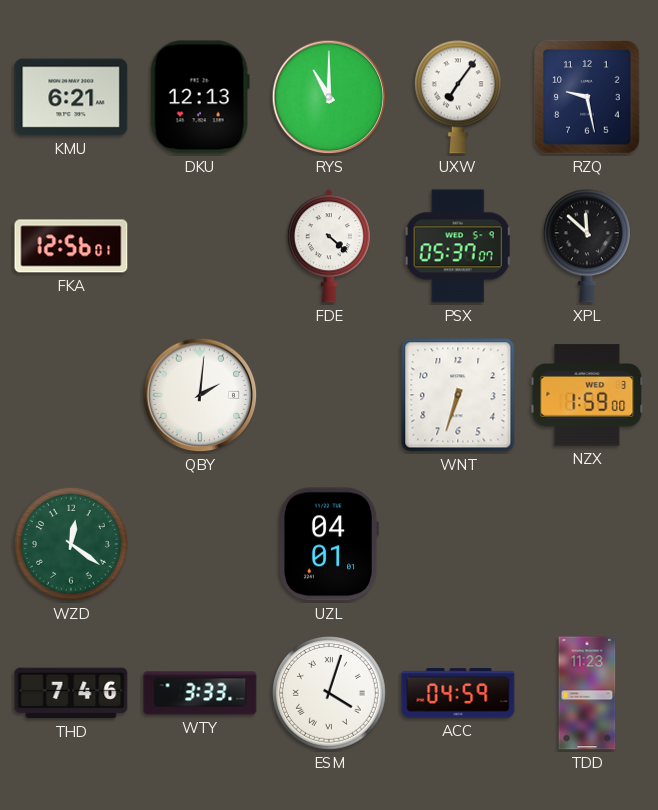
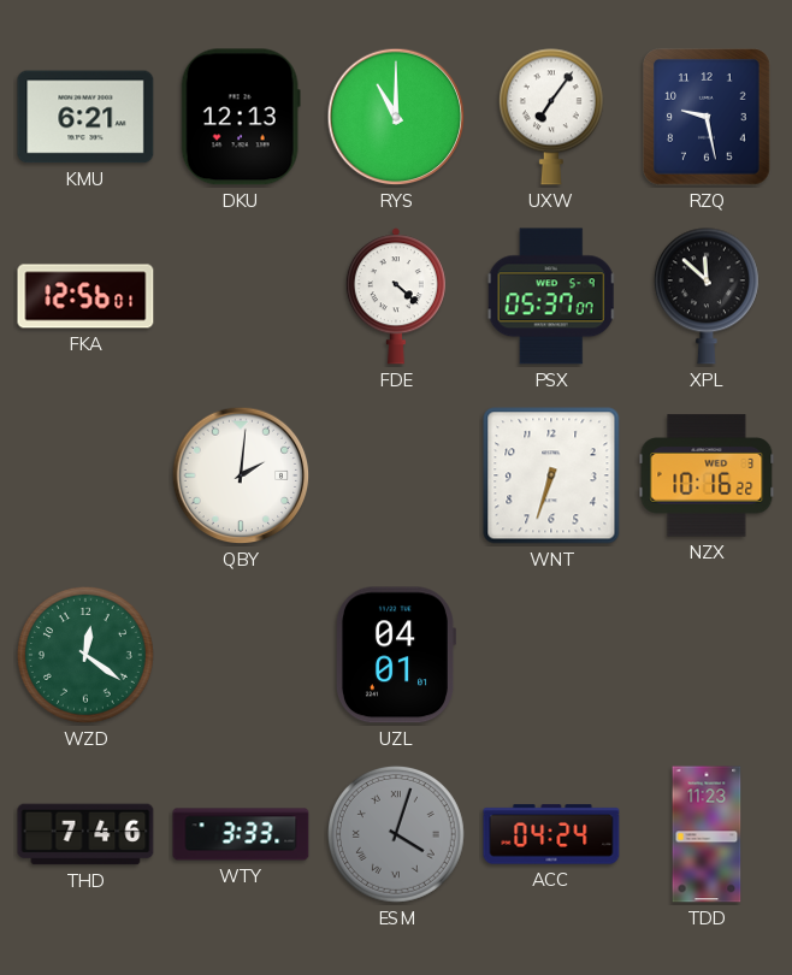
NZX: 1:59 -> 10:16
ESM dial: white -> grey
ACC: 04:59 -> 04:24
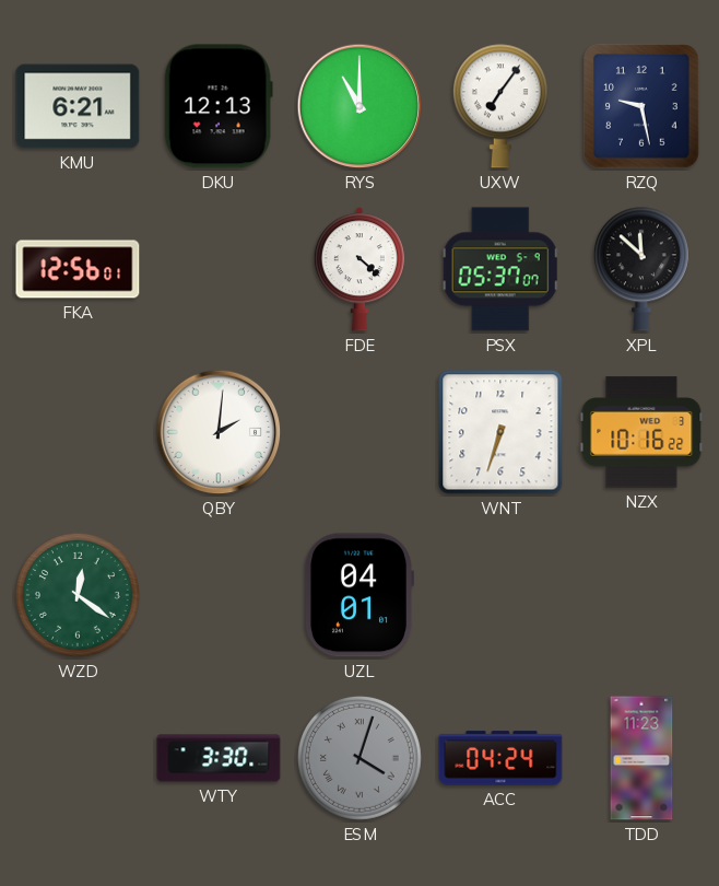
THD: 7:46 -> none
WTY: 3:33 -> 3:30
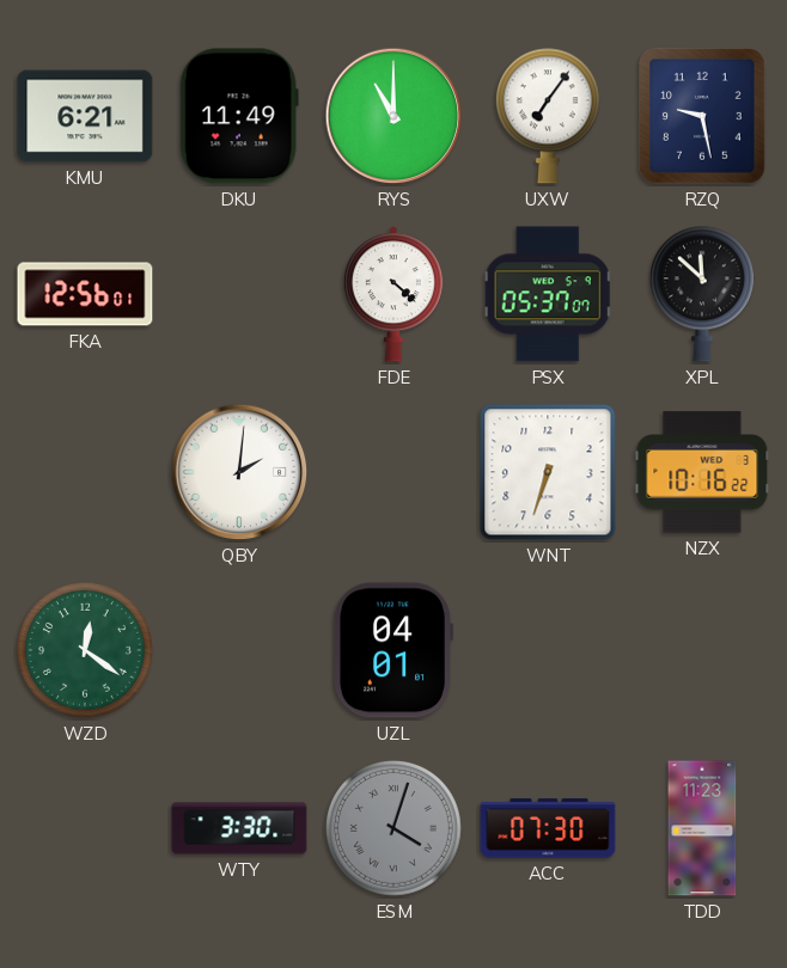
DKU: 12:13 -> 11:49
ACC: 04:24 -> 07:30
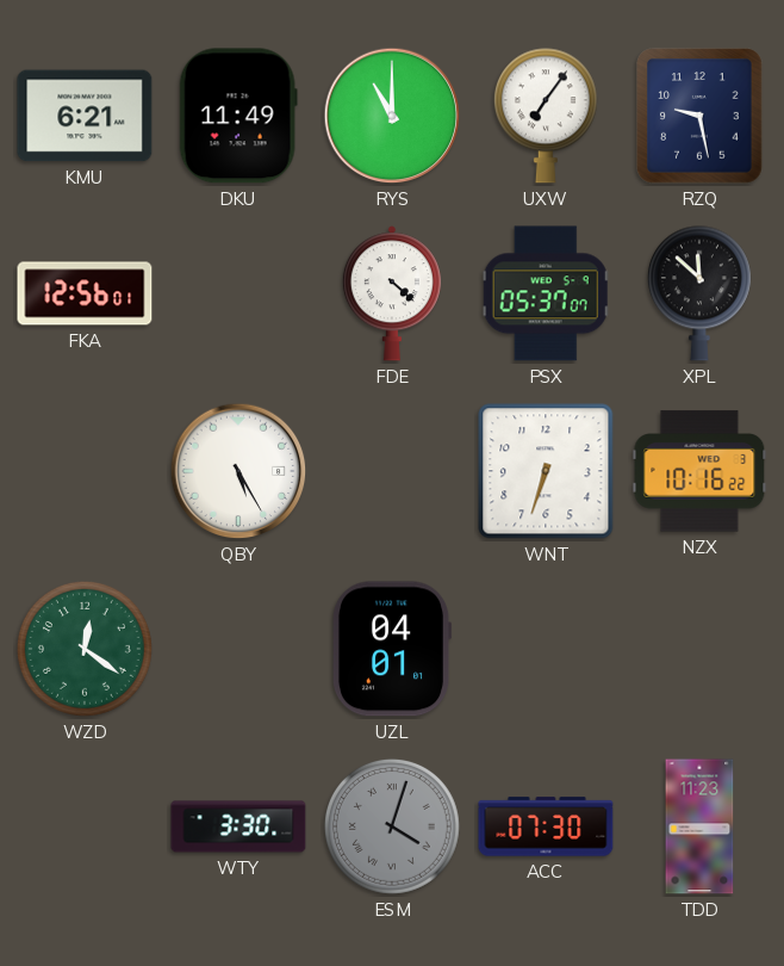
QBY: 2:01 -> 5:25
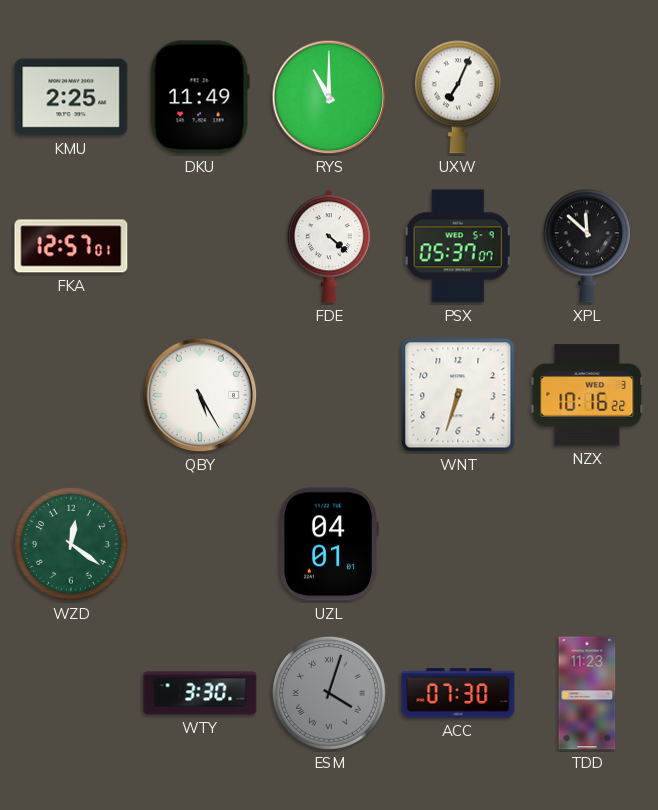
KMU: 6:21 -> 2:25
UXW: 7:06 -> 7:04
RZQ: 9:28 -> none
FKA: 12:56 -> 12:57
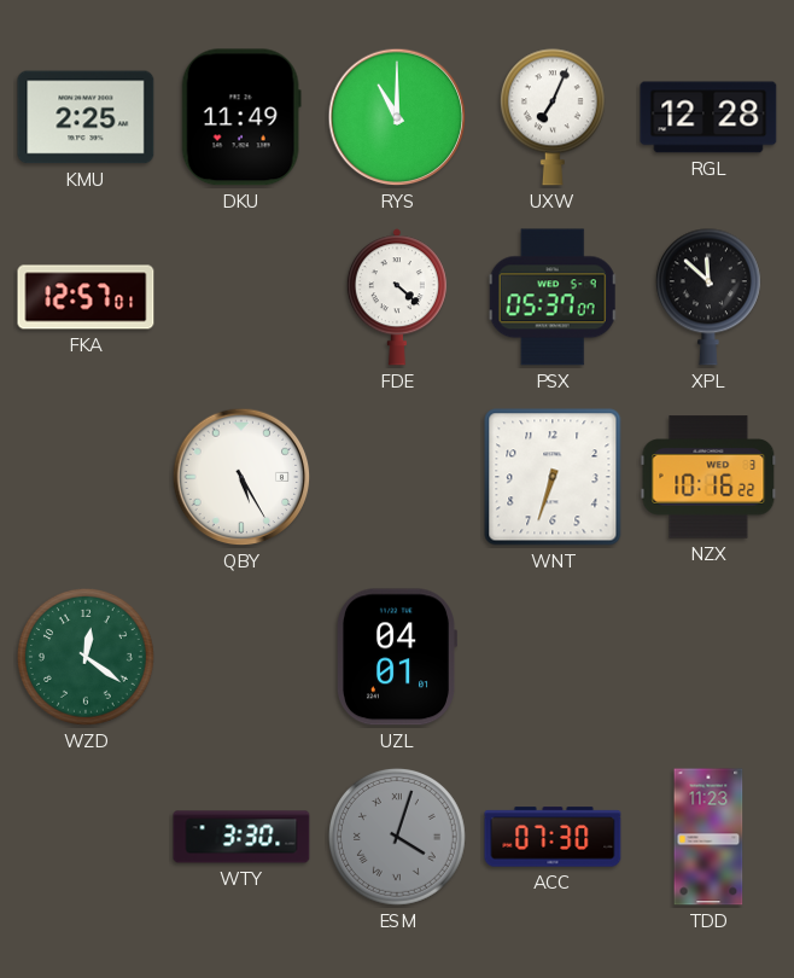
RGL: none -> 12:28
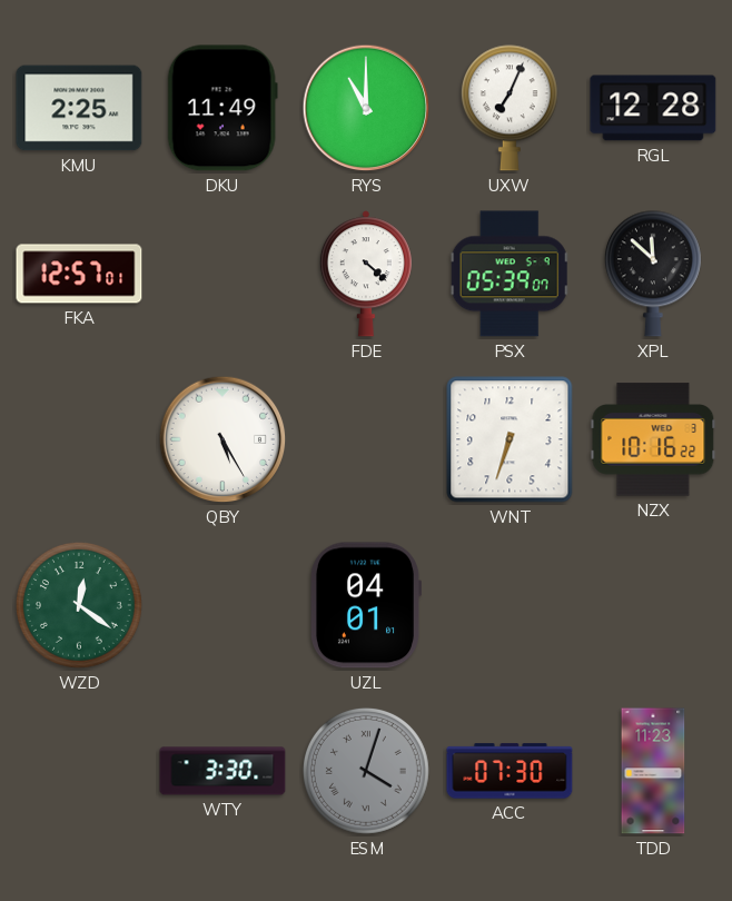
PSX: 05:37 -> 05:39
